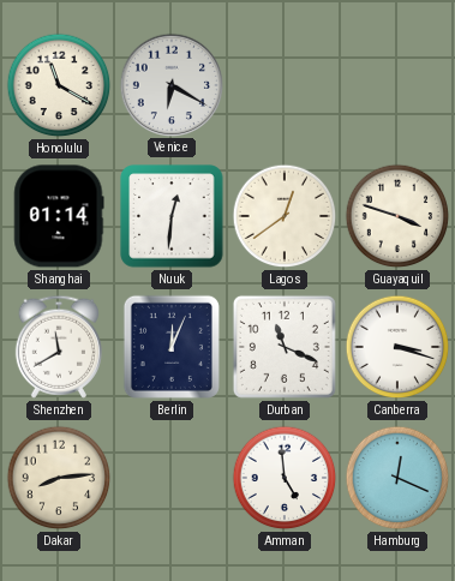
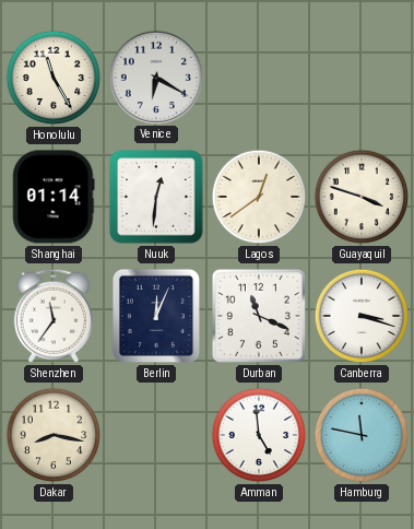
Honolulu: 11:20 -> 11:25
Shenzhen: 11:40 -> 11:36
Dakar: 8:14 -> 8:17
Hamburg: 12:19 -> 11:47
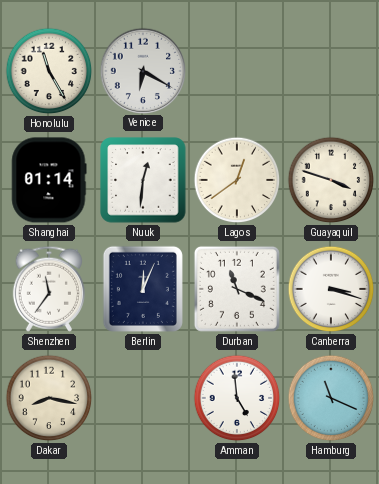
Hamburg: 11:47 -> 11:19
